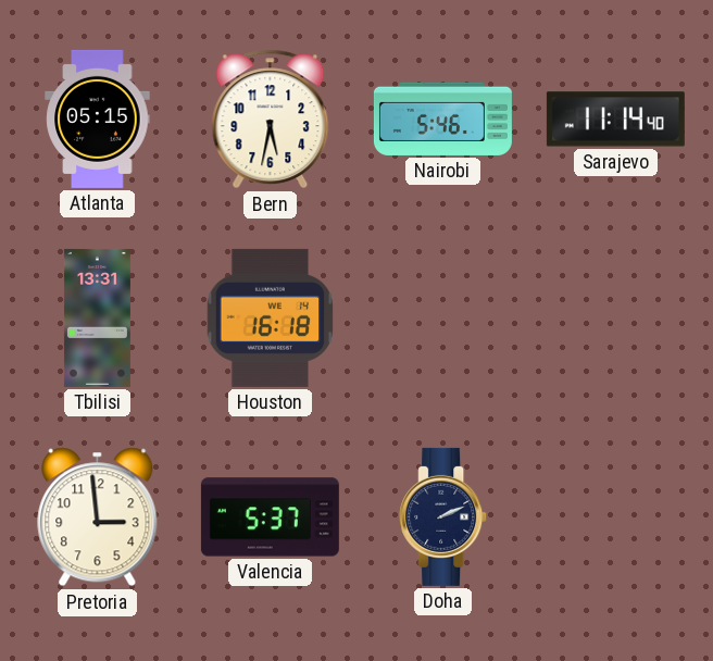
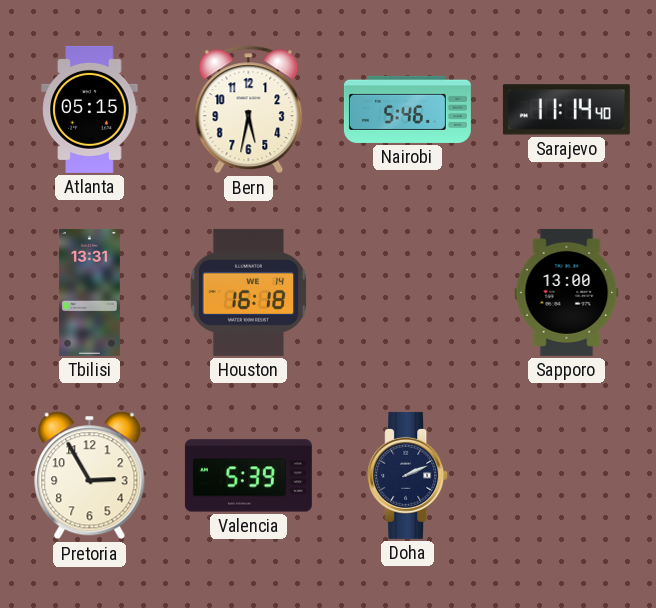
Sapporo: none -> 13:00
Pretoria: 2:59 -> 2:55
Valencia: 5:37 -> 5:39
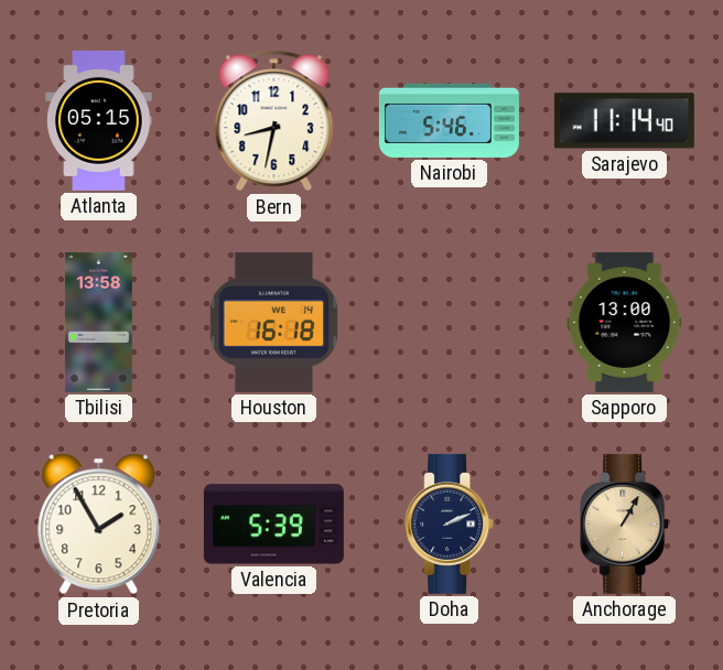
Bern: 5:32 -> 8:32
Tbilisi: 13:31 -> 13:58
Pretoria: 2:55 -> 1:55
Anchorage: none -> 1:05
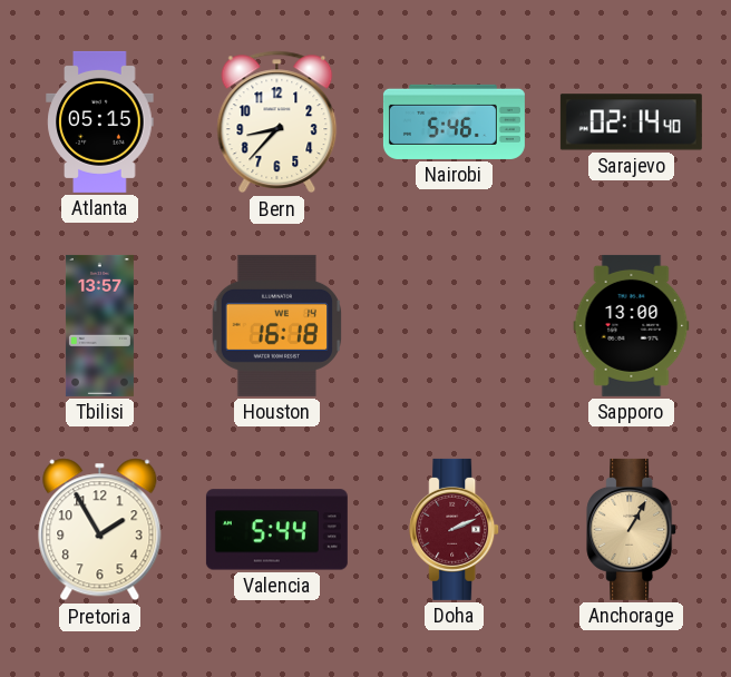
Bern: 8:32 -> 8:37
Sarajevo: 11:14 -> 02:14
Tbilisi: 13:58 -> 13:57
Valencia: 5:39 -> 5:44
Doha dial: navy -> burgundy
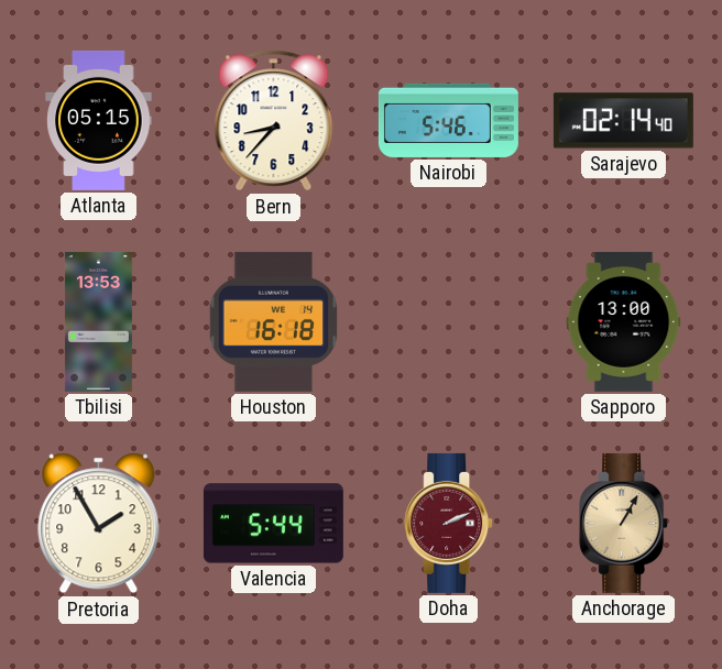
Tbilisi: 13:57 -> 13:53
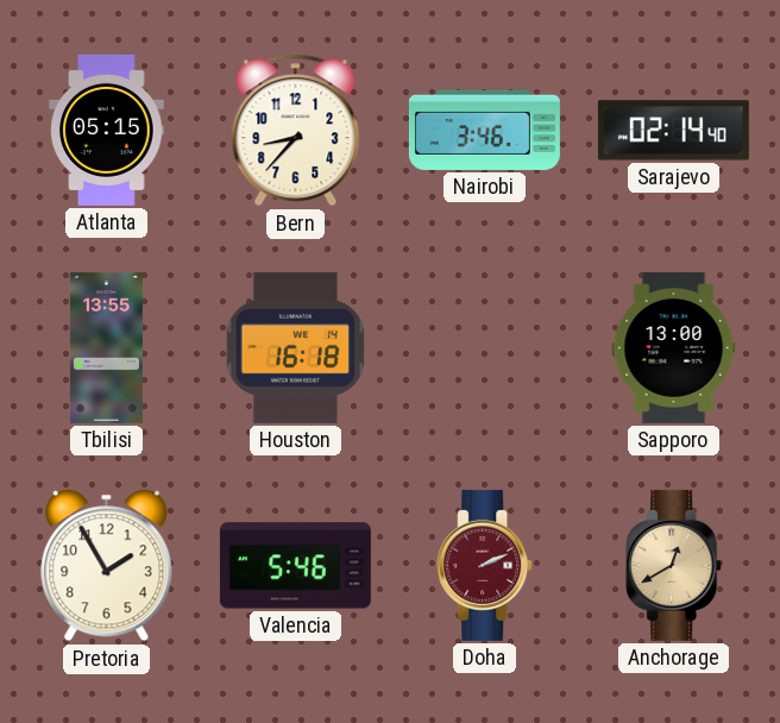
Nairobi: 5:46 -> 3:46
Tbilisi: 13:53 -> 13:55
Valencia: 5:44 -> 5:46
Anchorage: 1:05 -> 12:40
